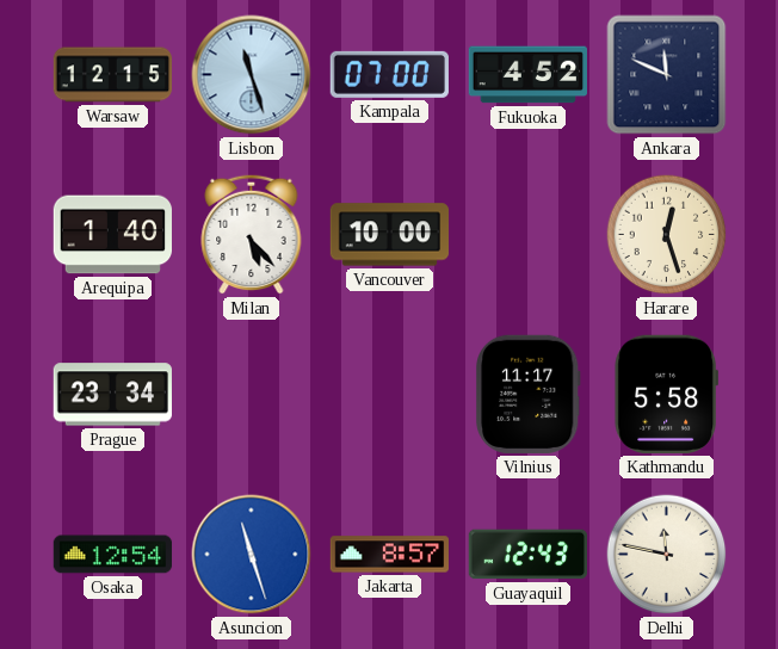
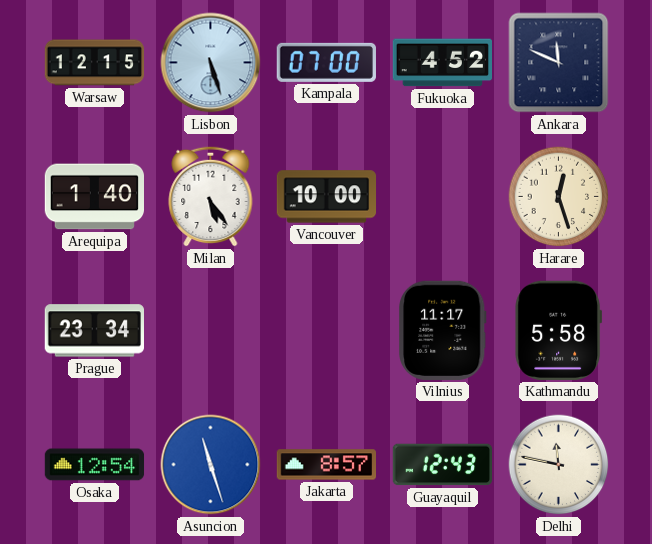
Lisbon: 11:27 -> 5:27
Milan: 5:23 -> 5:24
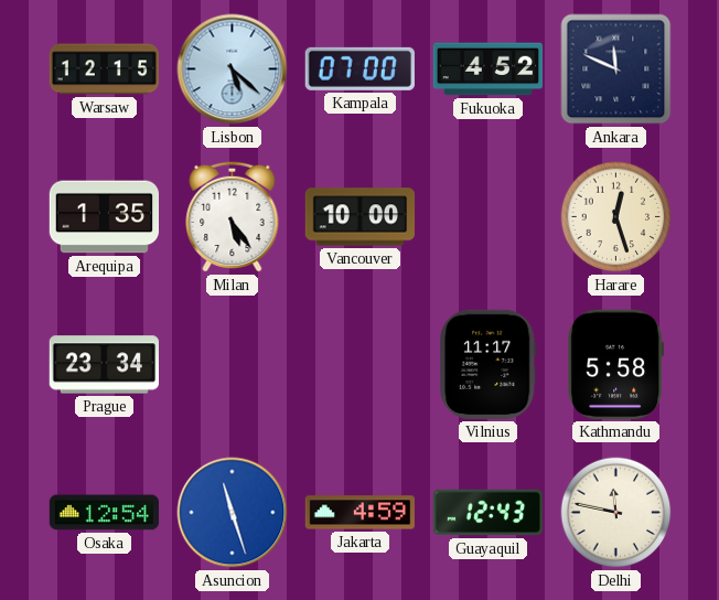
Lisbon: 5:27 -> 5:22
Arequipa: 1:40 -> 1:35
Jakarta: 8:57 -> 4:59
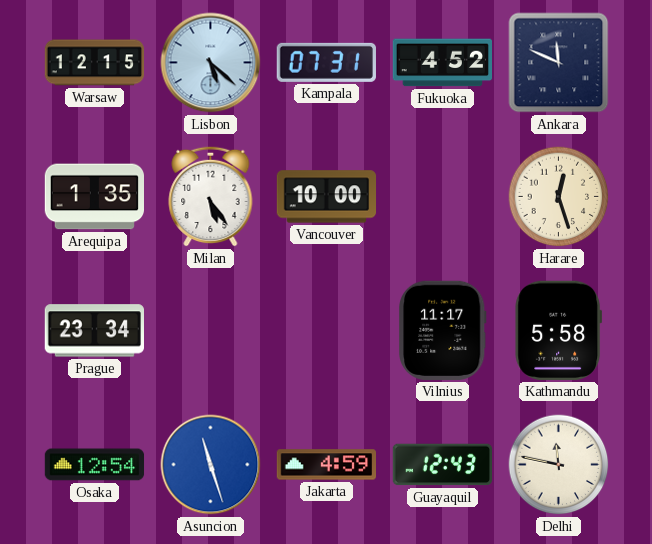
Kampala: 07:00 -> 07:31
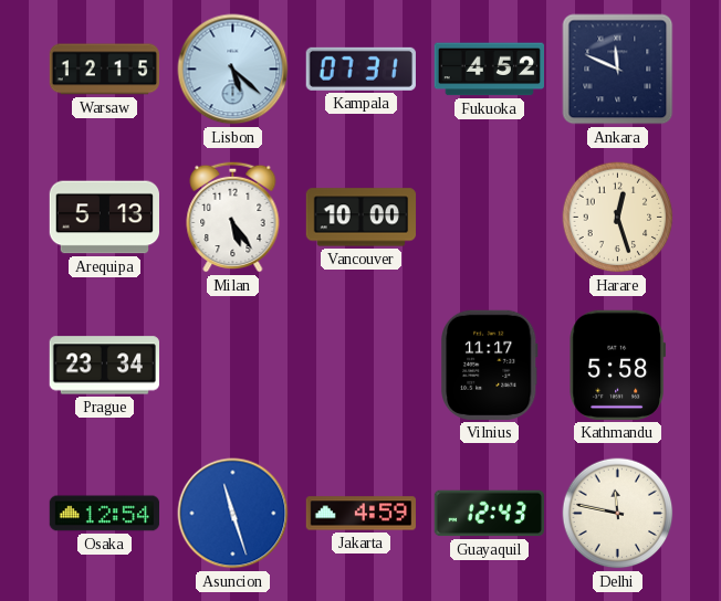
Arequipa: 1:35 -> 5:13
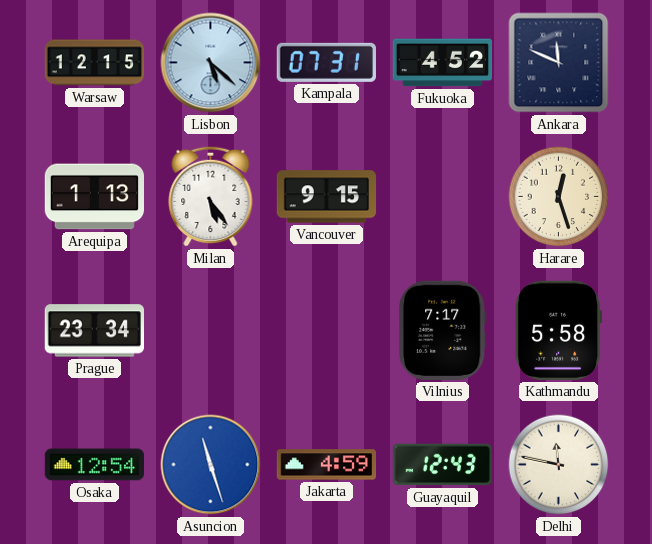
Arequipa: 5:13 -> 1:13
Vancouver: 10:00 -> 9:15
Vilnius: 11:17 -> 7:17
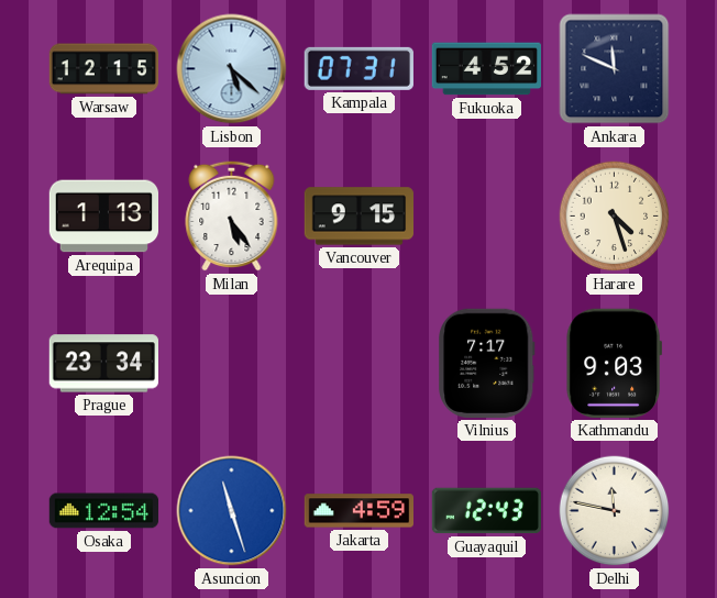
Harare: 12:27 -> 4:27
Kathmandu: 5:58 -> 9:03
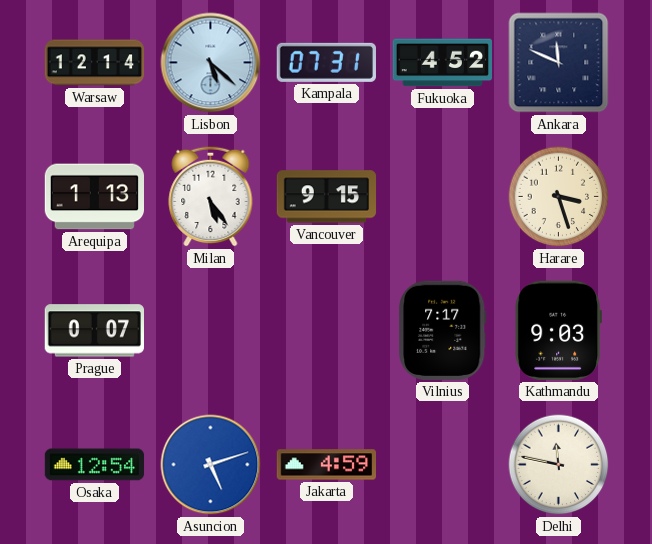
Warsaw: 12:15 -> 12:14
Harare: 4:27 -> 3:27
Prague: 23:34 -> 0:07
Asuncion: 11:27 -> 5:12
Guayaquil: 12:43 -> none
